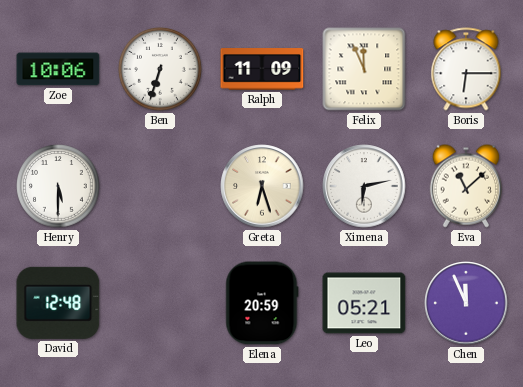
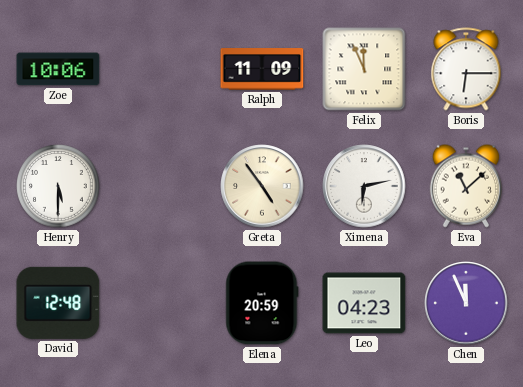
Ben: 6:33 -> none
Greta: 6:27 -> 4:54
Leo: 05:21 -> 04:23
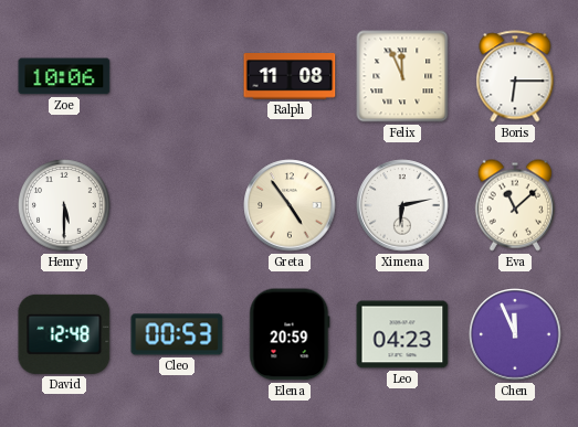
Ralph: 11:09 -> 11:08
Cleo: none -> 00:53
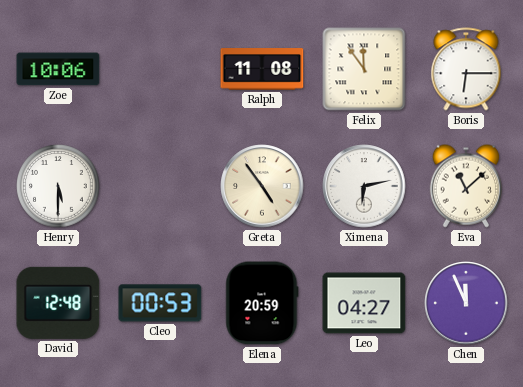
Felix: 11:56 -> 11:54
Leo: 04:23 -> 04:27
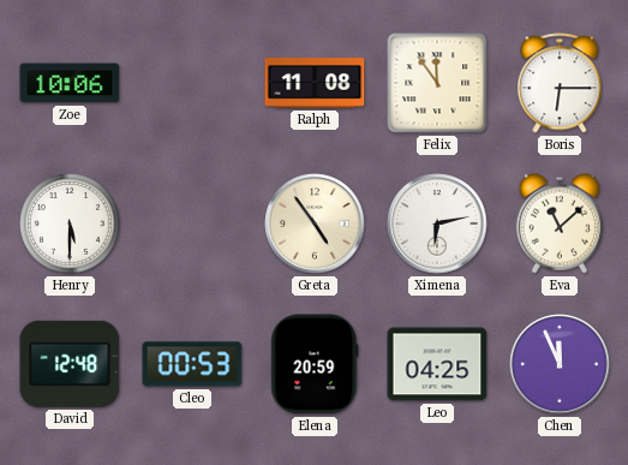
Leo: 04:27 -> 04:25
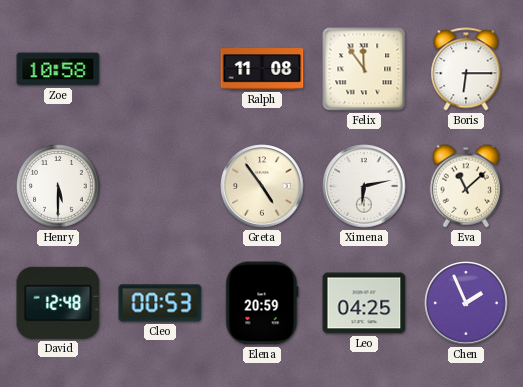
Zoe: 10:06 -> 10:58
Chen: 11:56 -> 1:56
